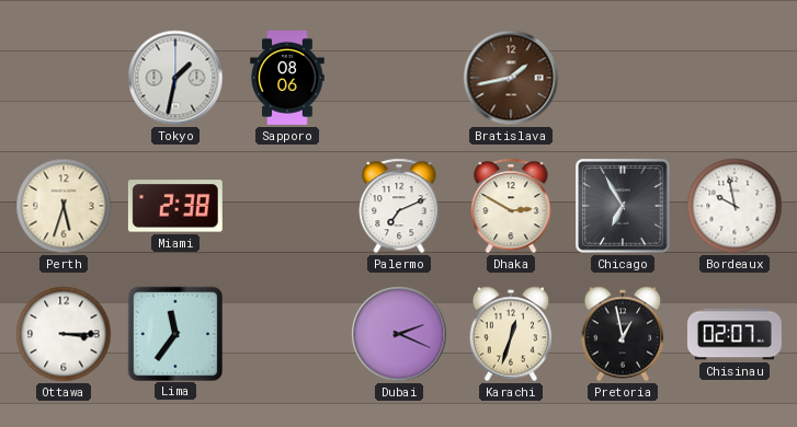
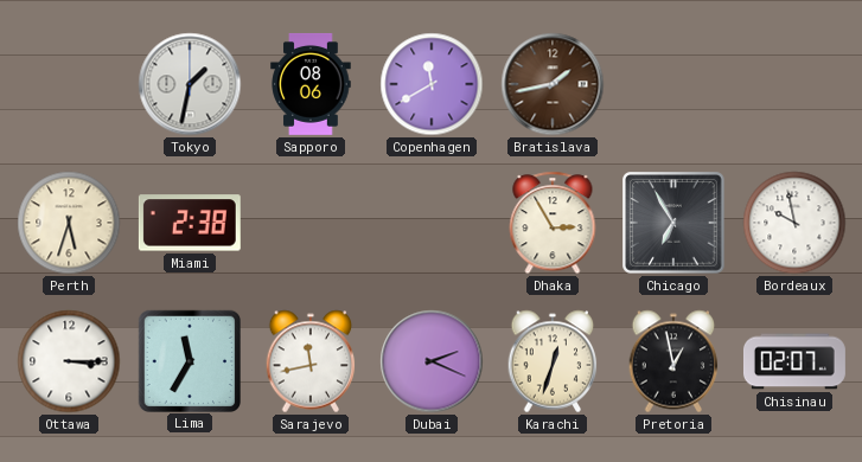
Copenhagen: none -> 11:40
Palermo: 7:11 -> none
Dhaka: 2:50 -> 2:55
Lima: 11:36 -> 11:35
Sarajevo: none -> 11:43
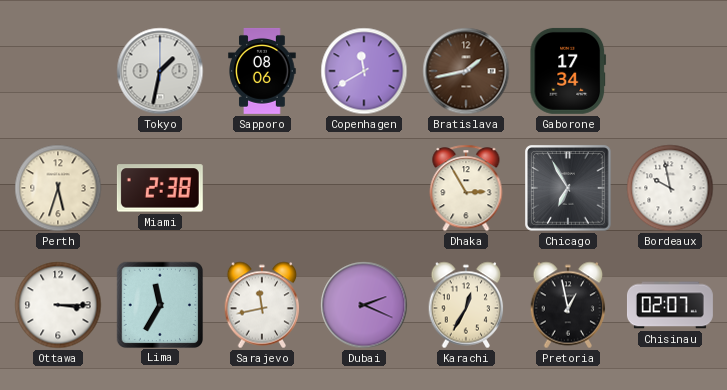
Gaborone: none -> 17:34
Karachi: 12:33 -> 12:35
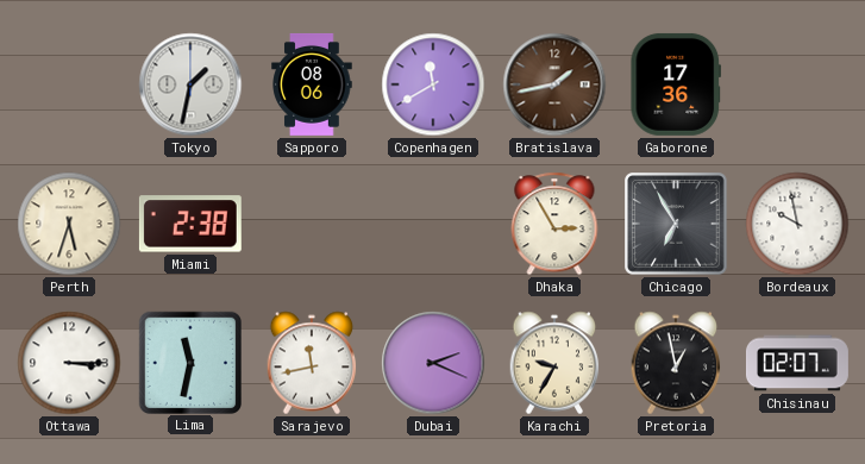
Gaborone: 17:34 -> 17:36
Lima: 11:35 -> 11:32
Karachi: 12:35 -> 9:35
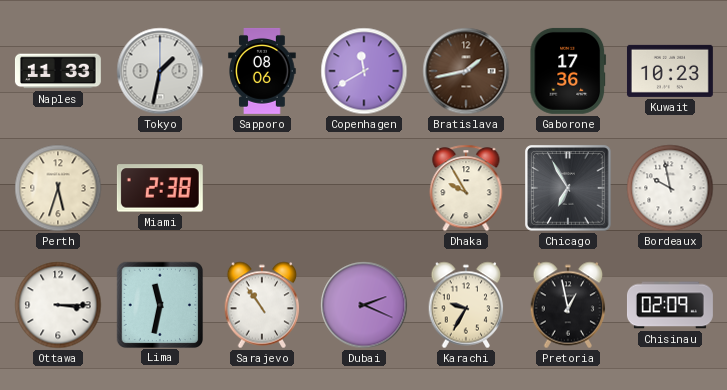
Naples: none -> 11:33
Kuwait: none -> 10:23
Dhaka: 2:55 -> 9:55
Sarajevo: 11:43 -> 10:54
Chisinau: 02:07 -> 02:09
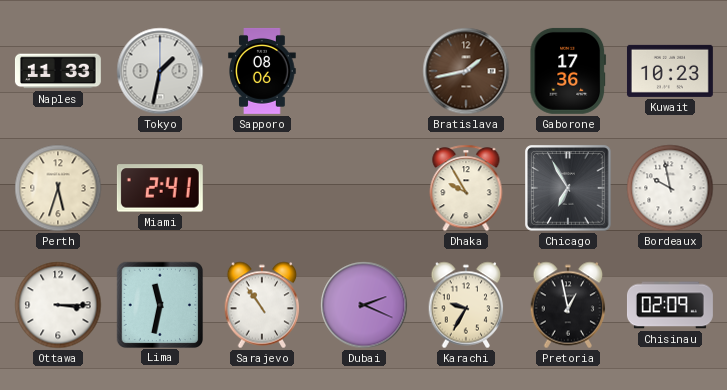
Copenhagen: 11:40 -> none
Miami: 2:38 -> 2:41
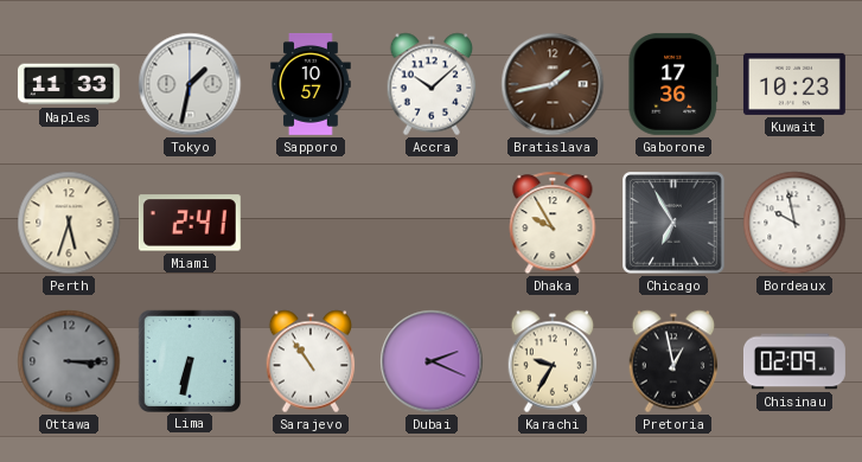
Sapporo: 08:06 -> 10:57
Accra: none -> 10:08
Ottawa dial: white -> grey
Lima: 11:32 -> 6:32
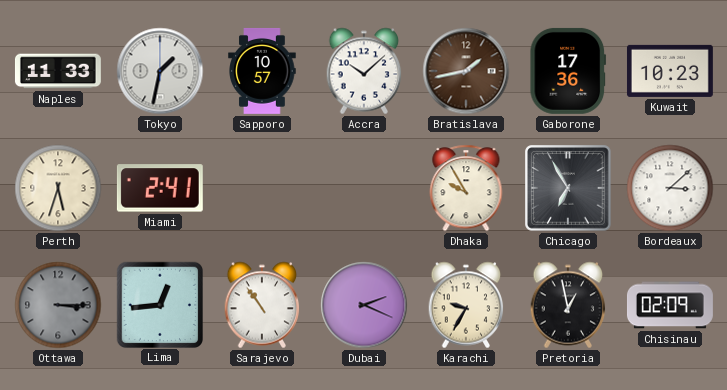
Bordeaux: 9:58 -> 3:08
Lima: 6:32 -> 12:44
